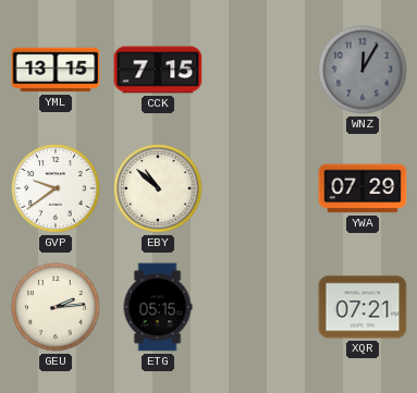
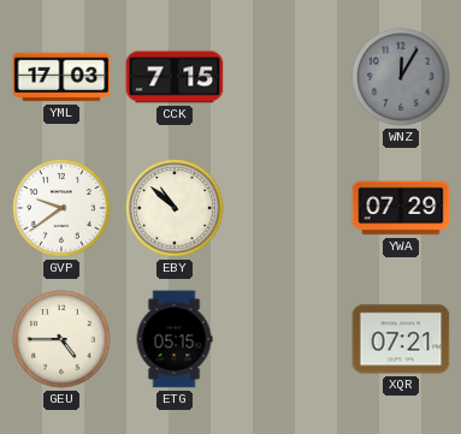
YML: 13:15 -> 17:03
GEU: 2:14 -> 4:45
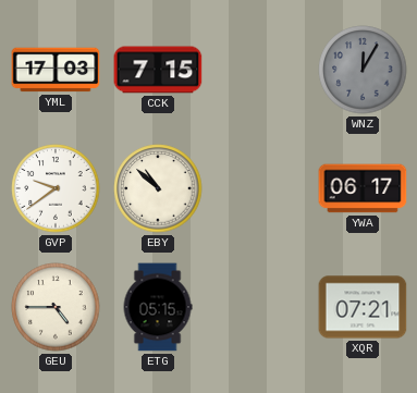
YWA: 07:29 -> 06:17
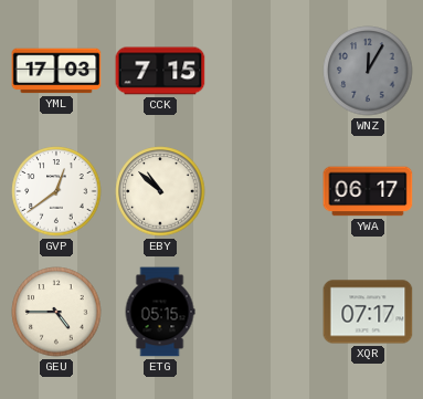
GVP: 9:39 -> 12:39
XQR: 07:21 -> 07:17
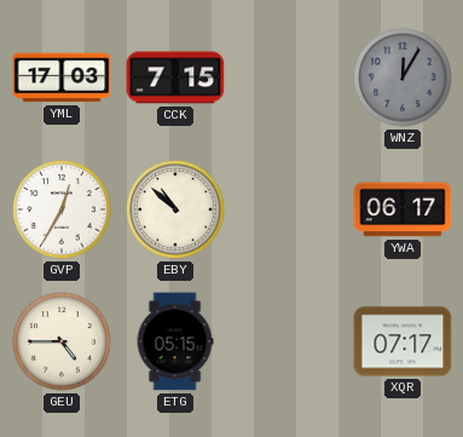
GVP: 12:39 -> 12:35
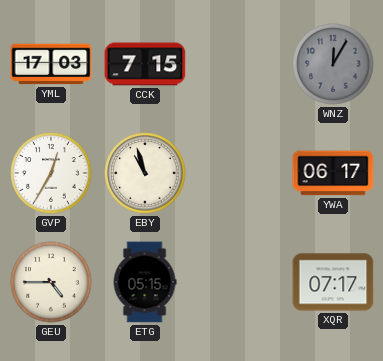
EBY: 10:52 -> 10:57
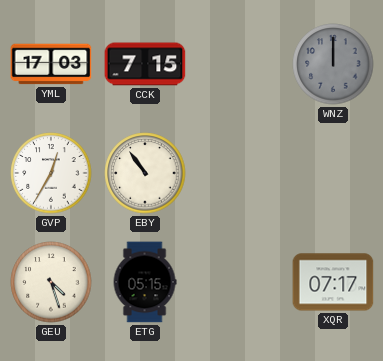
WNZ: 12:05 -> 12:00
EBY: 10:57 -> 10:54
YWA: 06:17 -> none
GEU: 4:45 -> 4:27
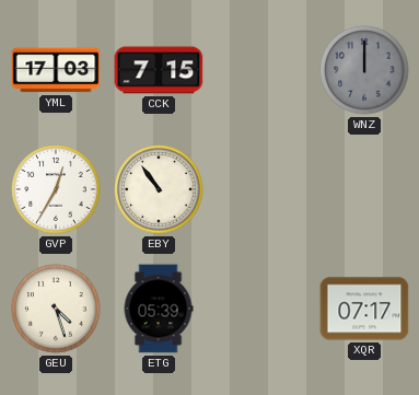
ETG: 05:15 -> 05:39
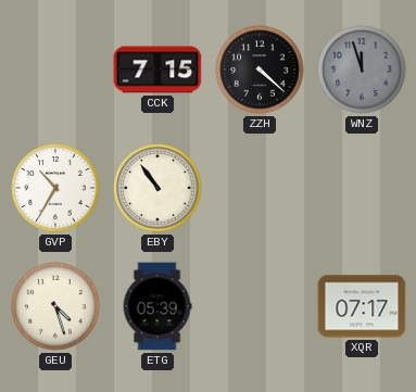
YML: 17:03 -> none
ZZH: none -> 4:22
WNZ: 12:00 -> 11:57
GVP: 12:35 -> 10:35
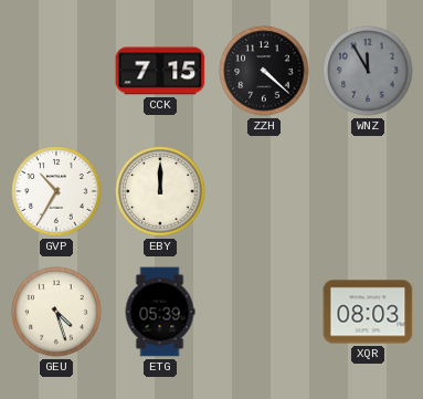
WNZ: 11:57 -> 11:55
EBY: 10:54 -> 12:00
XQR: 07:17 -> 08:03
